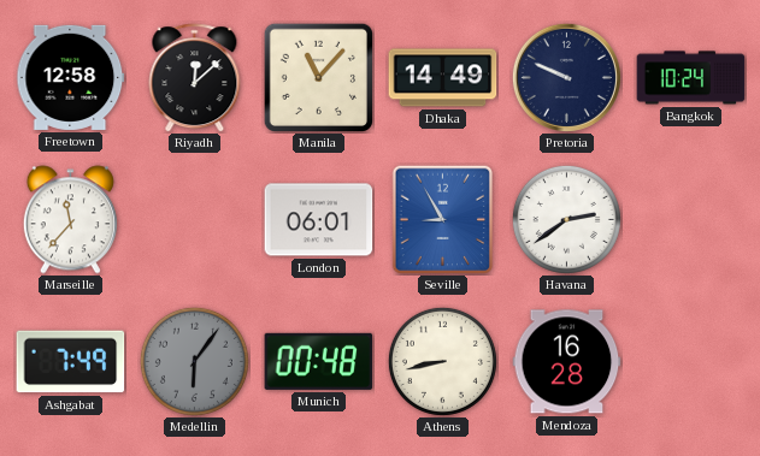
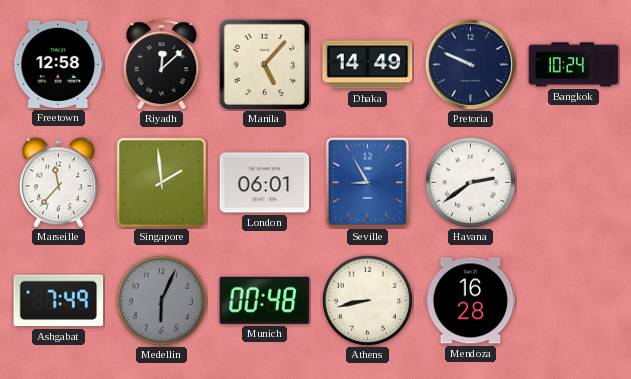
Manila: 11:07 -> 5:07
Singapore: none -> 1:59
Medellin: 6:06 -> 6:04
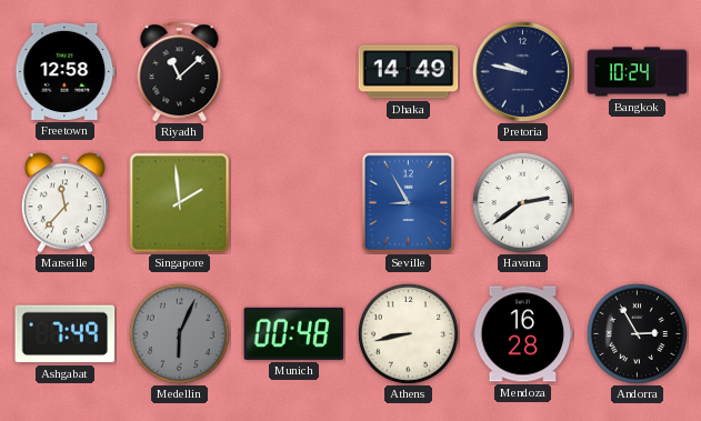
Riyadh: 12:08 -> 11:08
Manila: 5:07 -> none
Pretoria: 9:49 -> 9:47
London: 06:01 -> none
Andorra: none -> 2:55
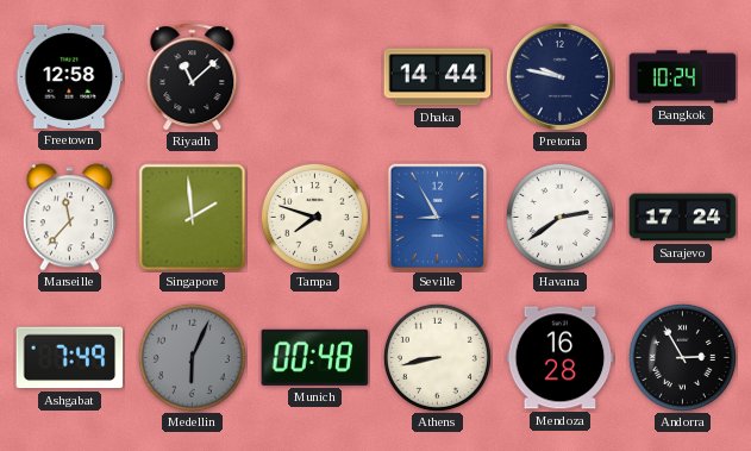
Dhaka: 14:49 -> 14:44
Tampa: none -> 7:48
Sarajevo: none -> 17:24
